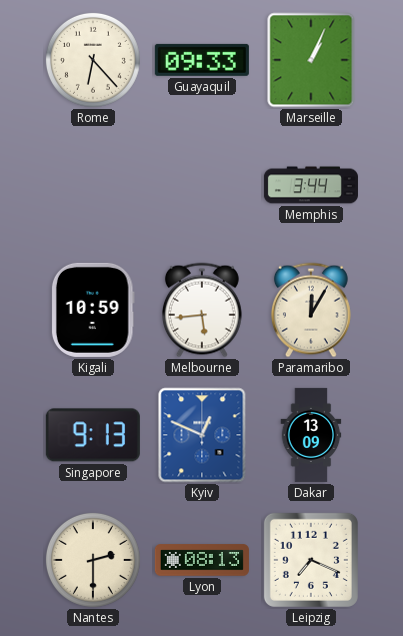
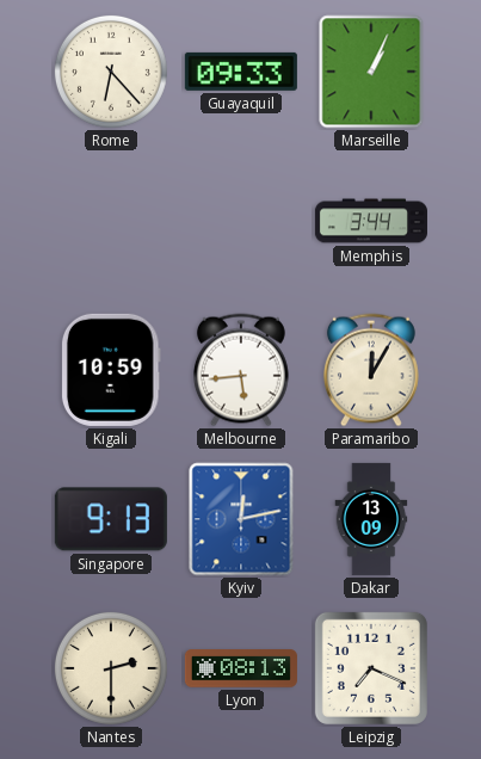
Kyiv: 12:49 -> 12:13
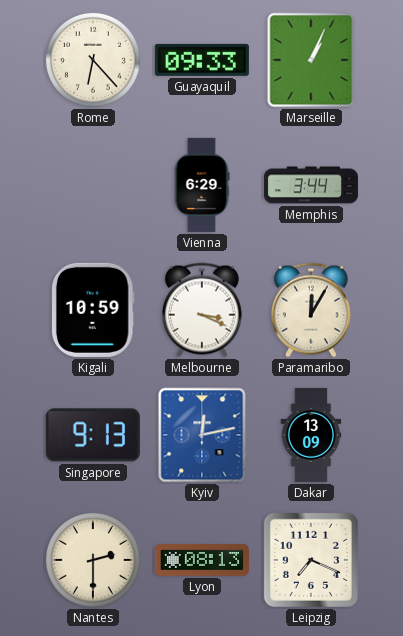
Vienna: none -> 6:29
Melbourne: 5:44 -> 3:19
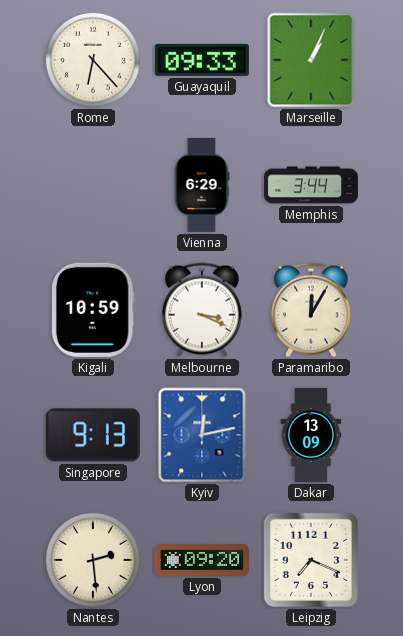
Nantes: 2:30 -> 2:29
Lyon: 08:13 -> 09:20
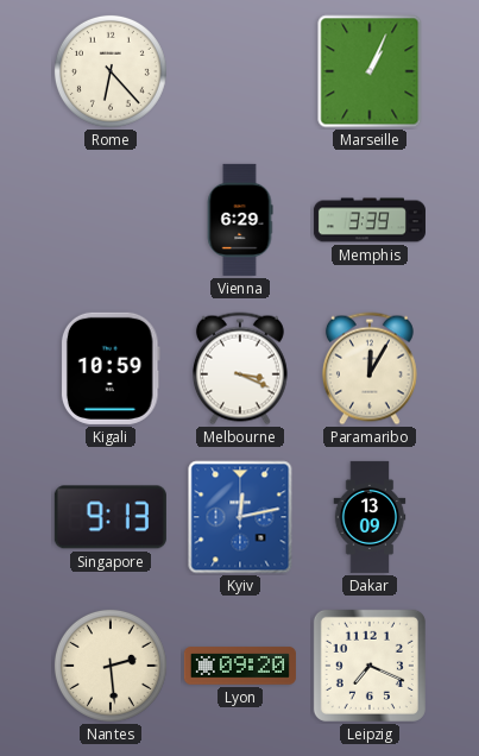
Guayaquil: 09:33 -> none
Memphis: 3:44 -> 3:39
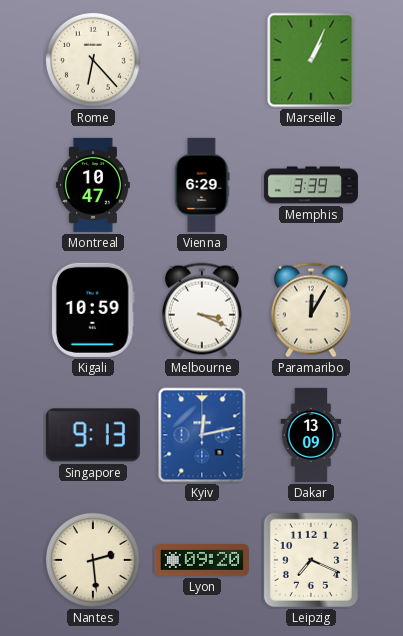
Montreal: none -> 10:47
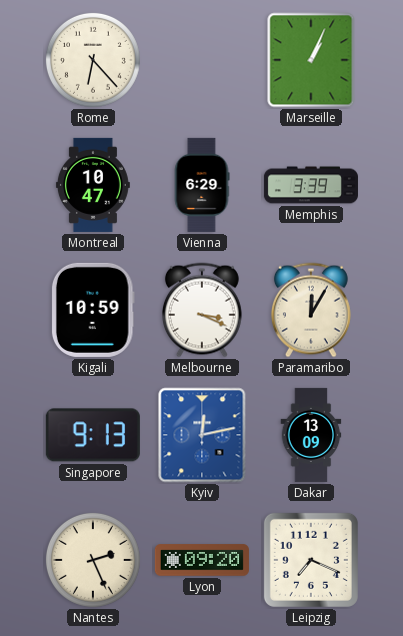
Nantes: 2:29 -> 2:26
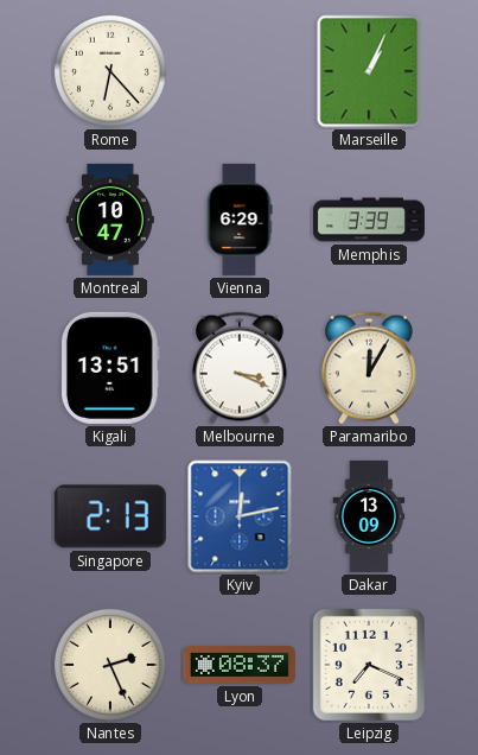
Kigali: 10:59 -> 13:51
Singapore: 9:13 -> 2:13
Lyon: 09:20 -> 08:37
